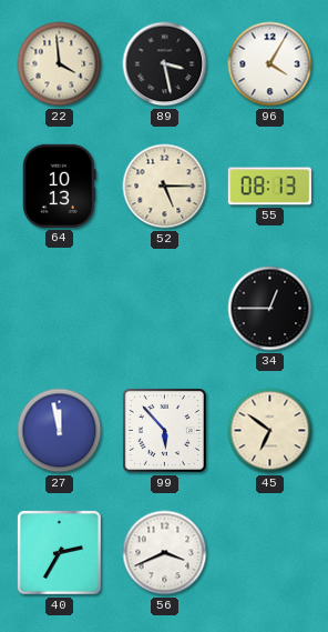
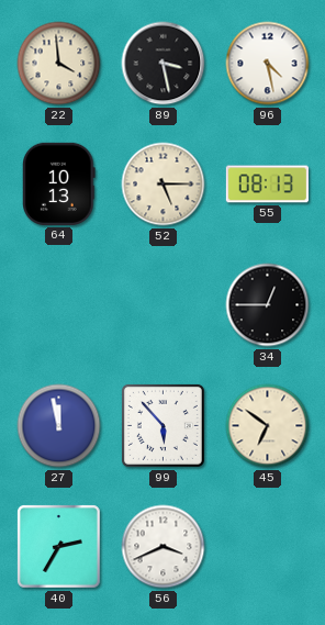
96: 4:05 -> 4:28
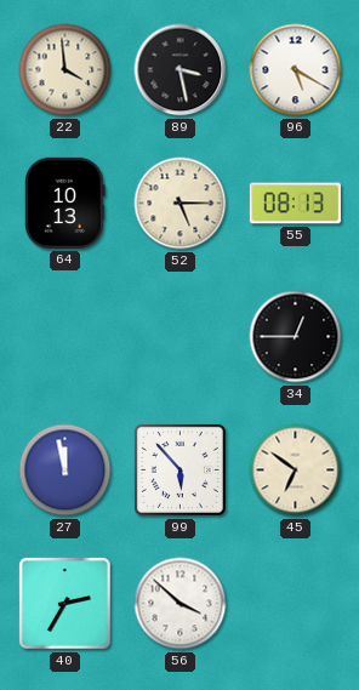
96: 4:28 -> 5:20
56: 3:41 -> 3:52
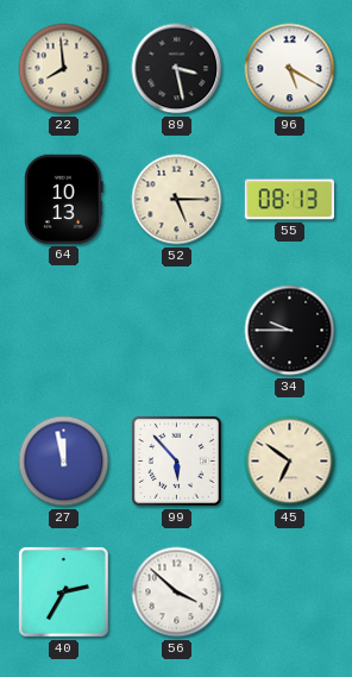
22: 3:59 -> 7:59
34: 12:45 -> 9:45
